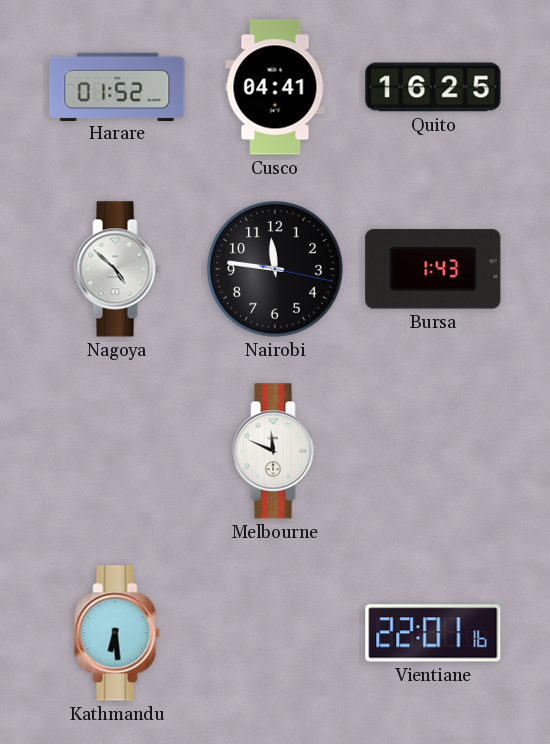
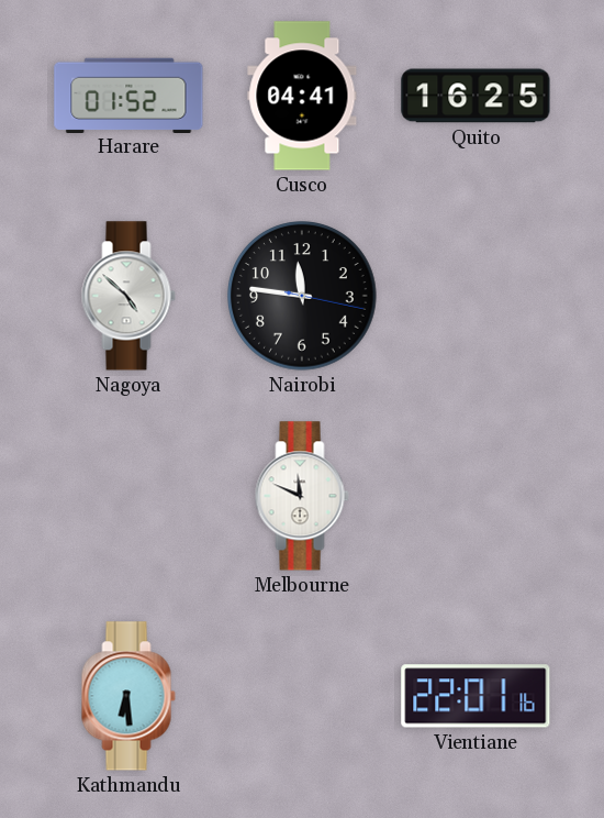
Bursa: 1:43 -> none
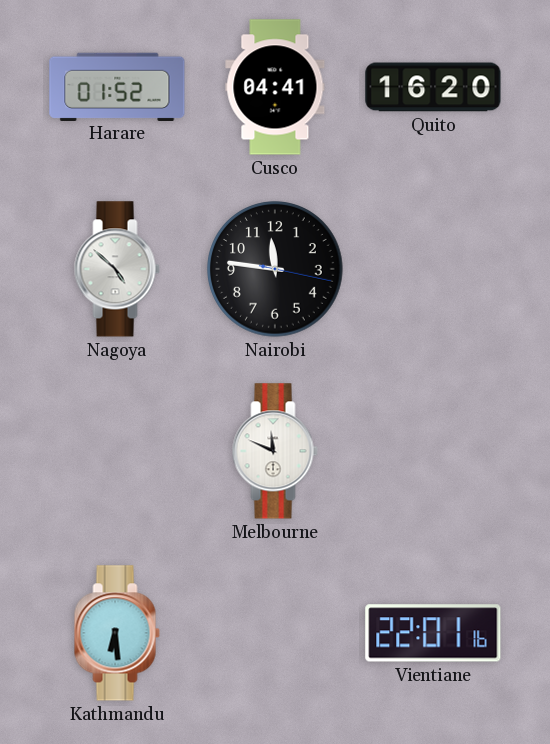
Quito: 16:25 -> 16:20
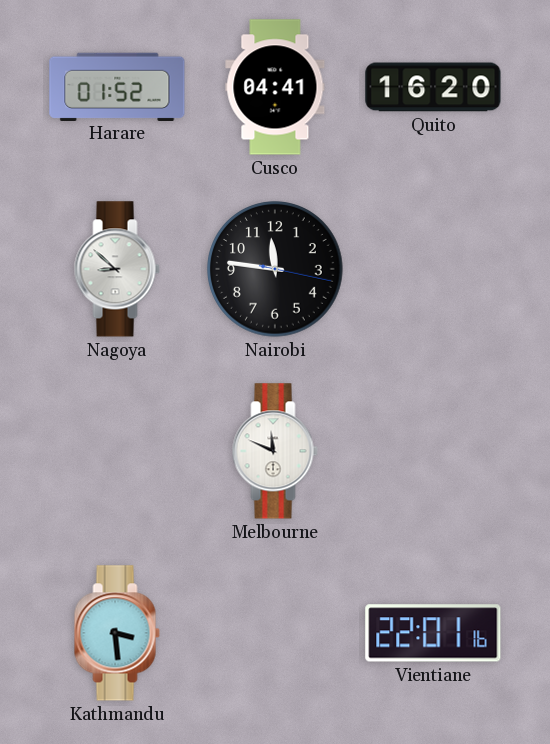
Nagoya: 4:52 -> 8:52
Kathmandu: 6:29 -> 3:29
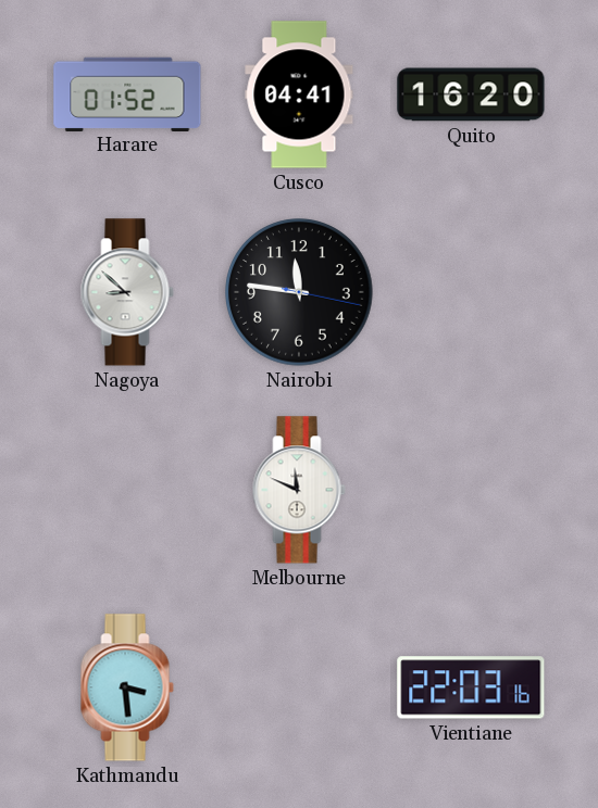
Vientiane: 22:01 -> 22:03
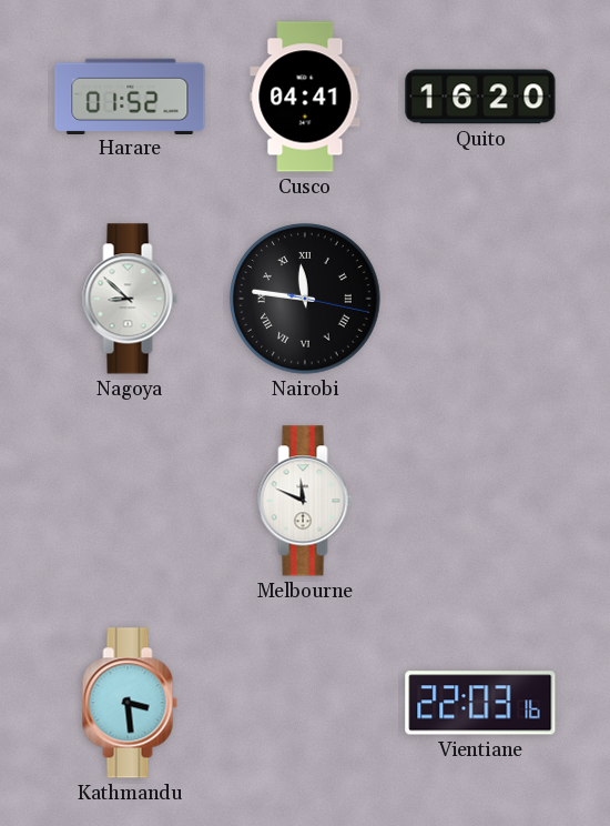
Nairobi numerals: Arabic -> Roman
